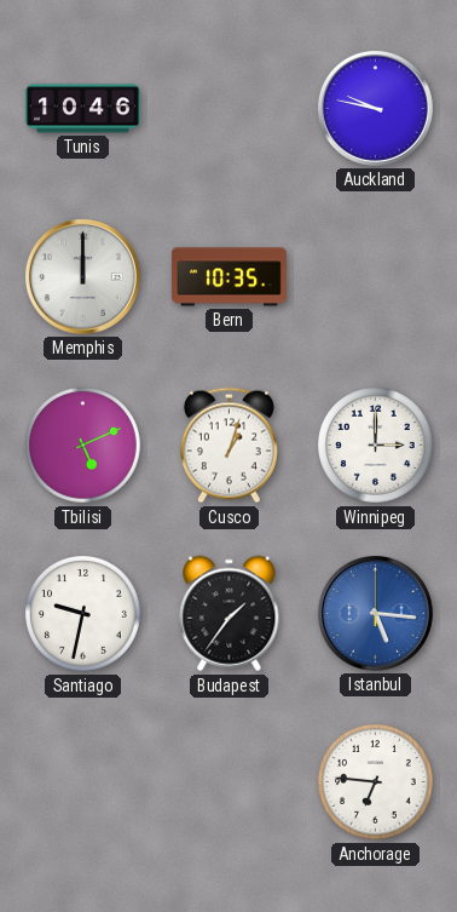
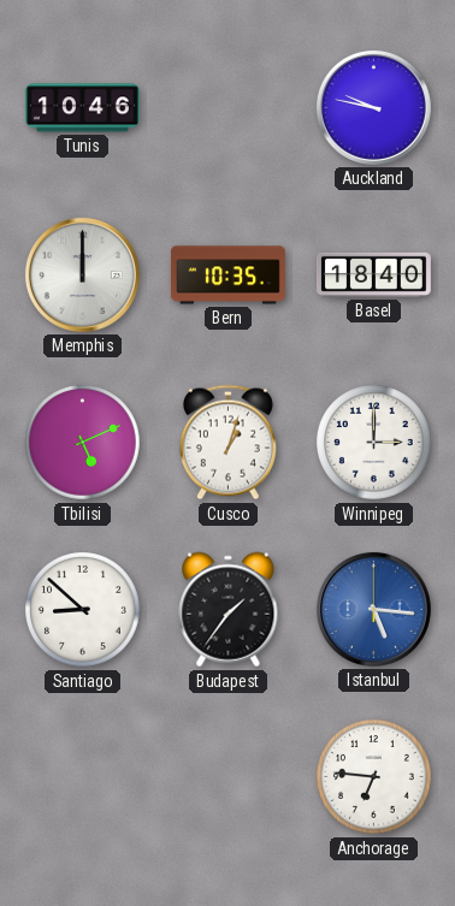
Basel: none -> 18:40
Santiago: 9:32 -> 8:52
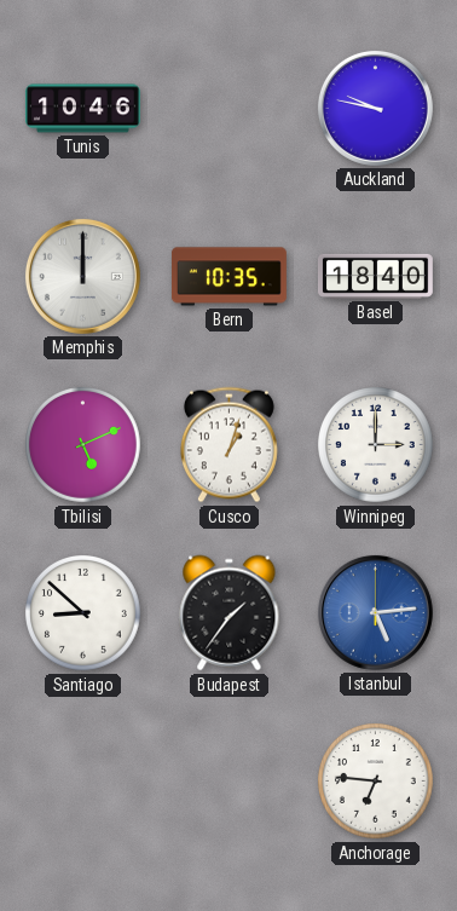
Istanbul: 5:16 -> 5:14
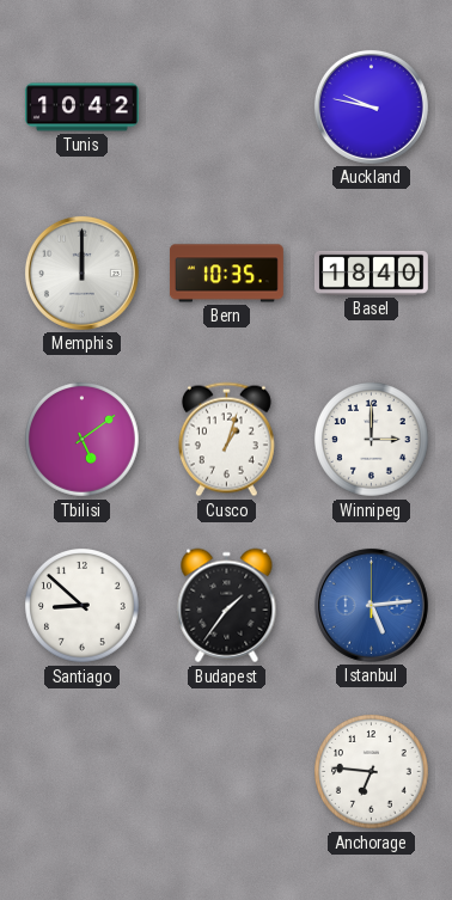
Tunis: 10:46 -> 10:42
Tbilisi: 5:11 -> 5:09
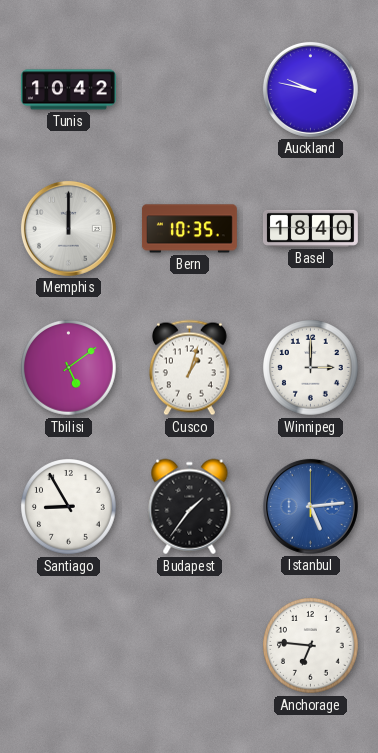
Santiago: 8:52 -> 8:55
